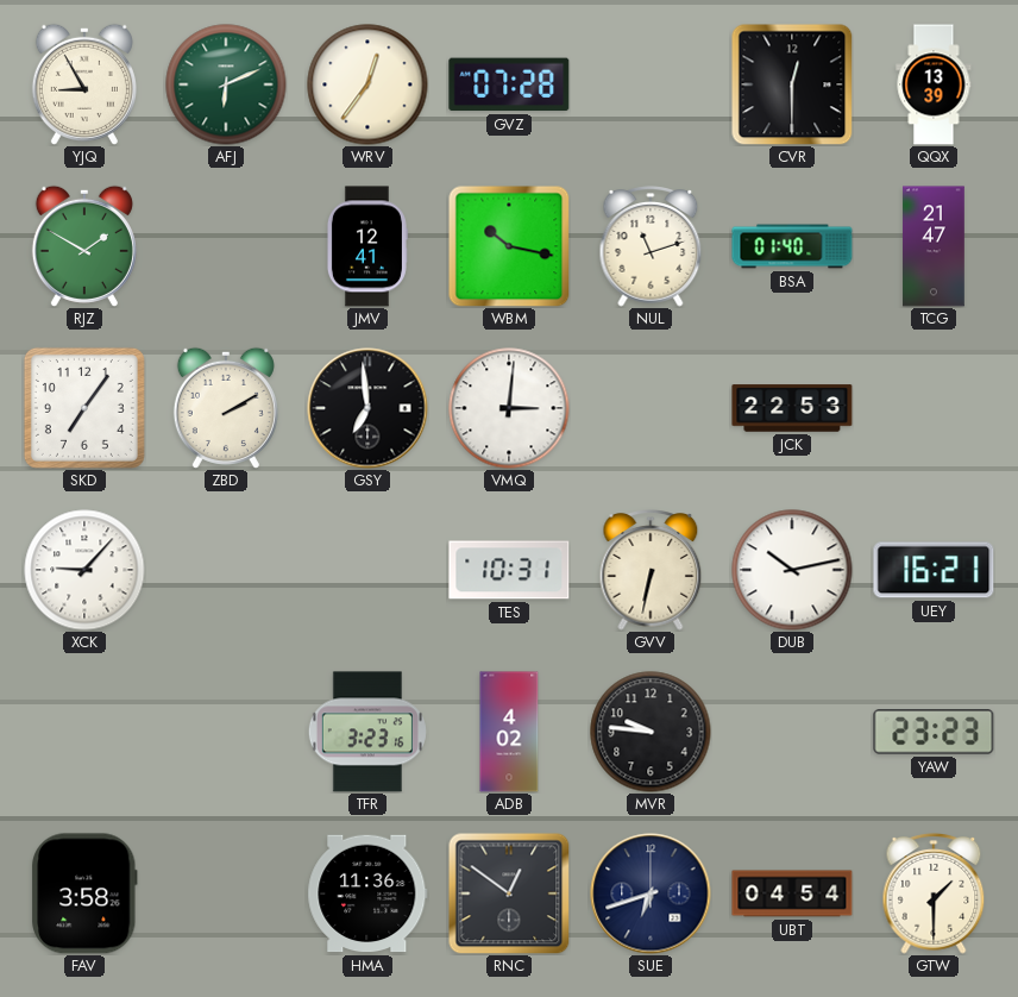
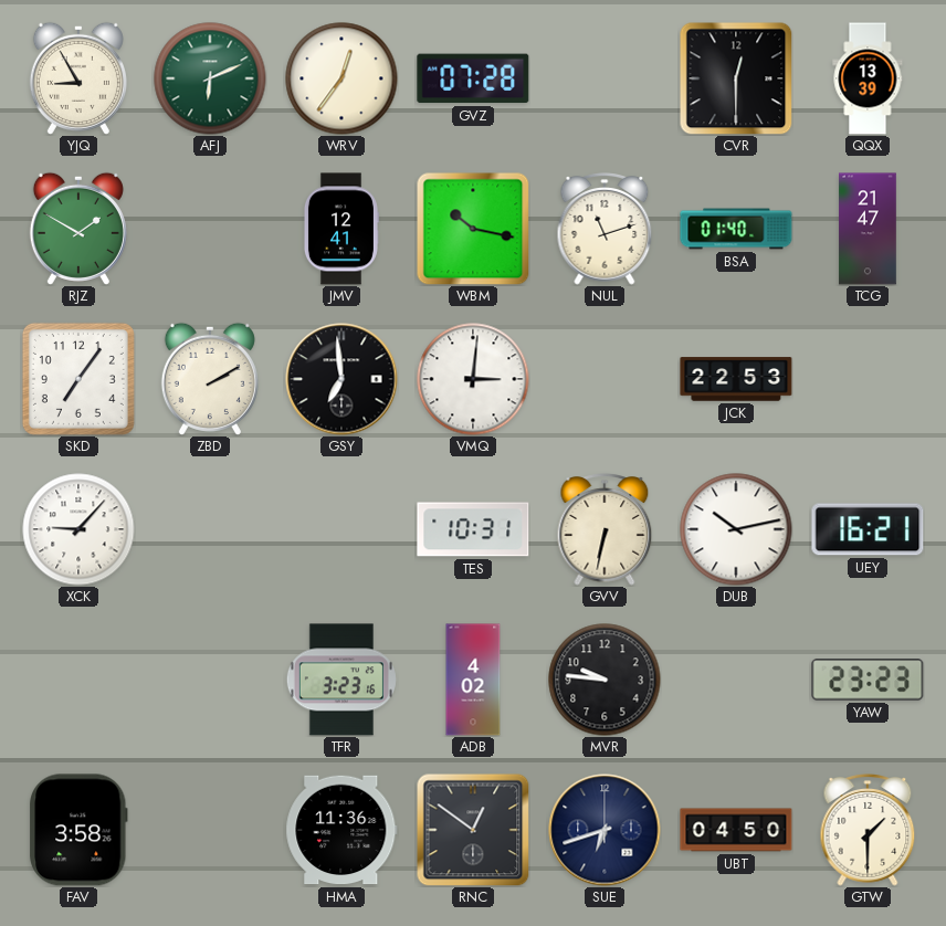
UBT: 04:54 -> 04:50
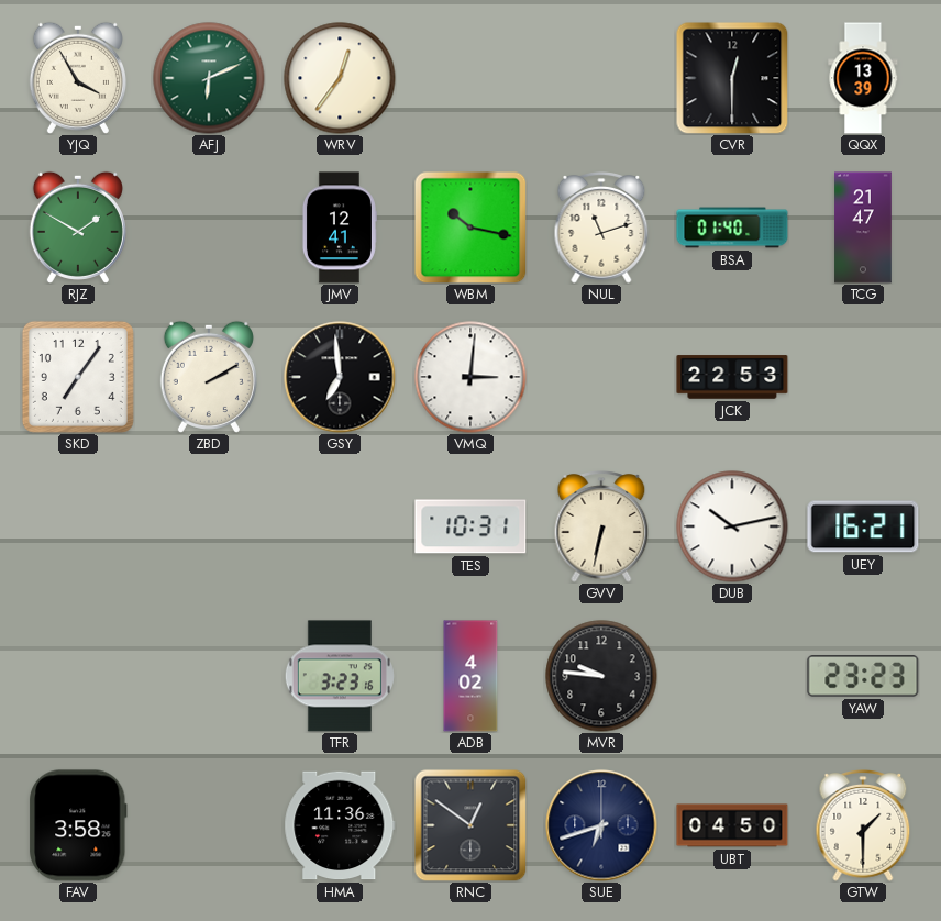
YJQ: 8:55 -> 3:55
GVZ: 07:28 -> none
XCK: 9:07 -> none
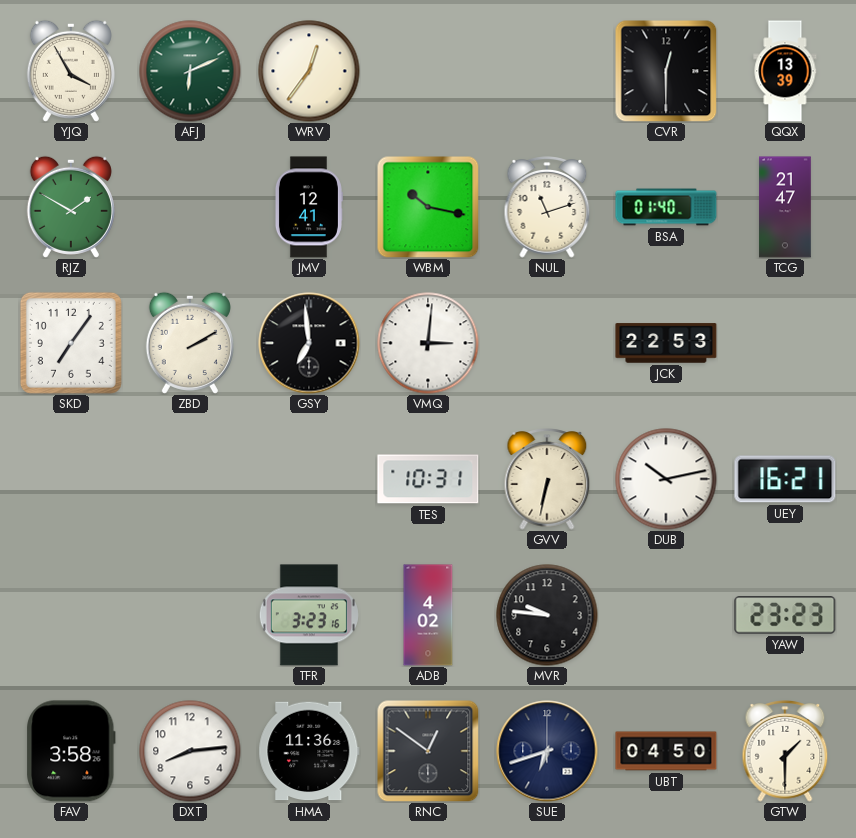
DXT: none -> 8:14
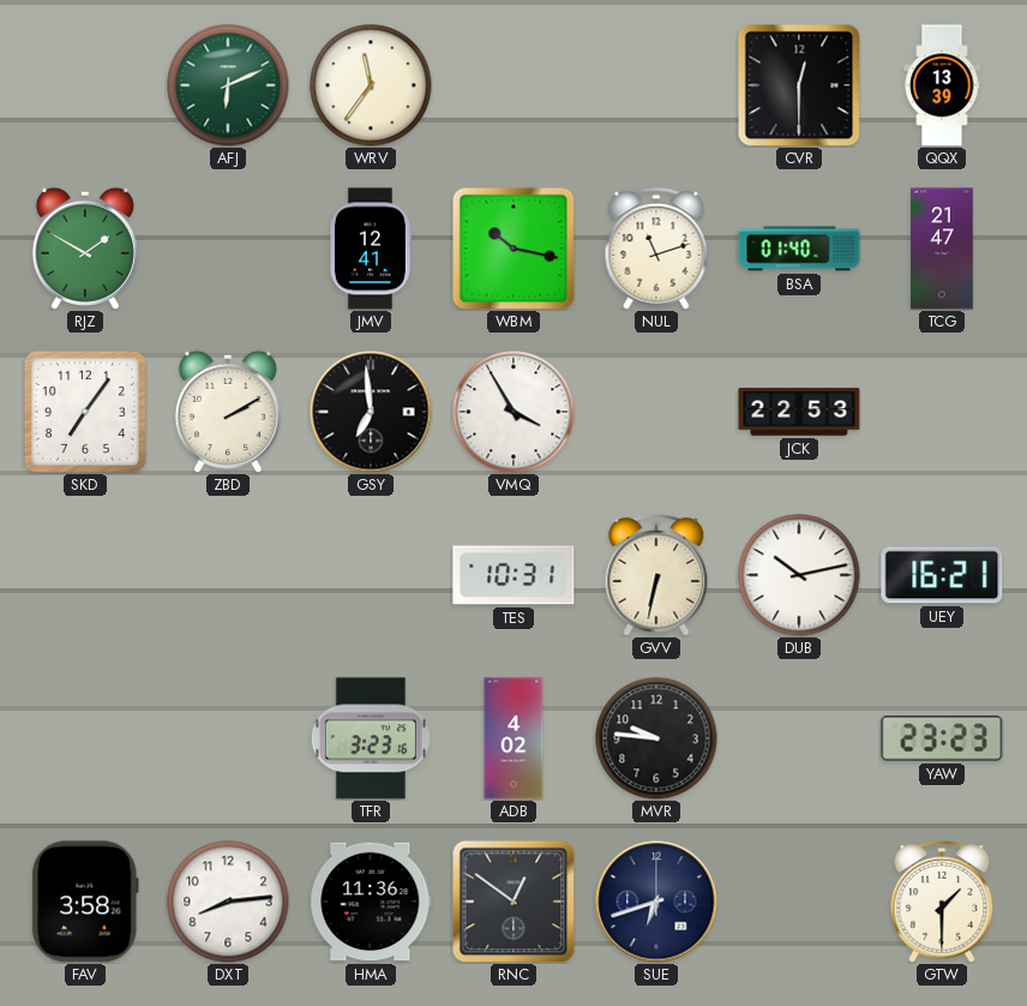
YJQ: 3:55 -> none
WRV: 12:36 -> 11:36
VMQ: 3:01 -> 3:55
UBT: 04:50 -> none
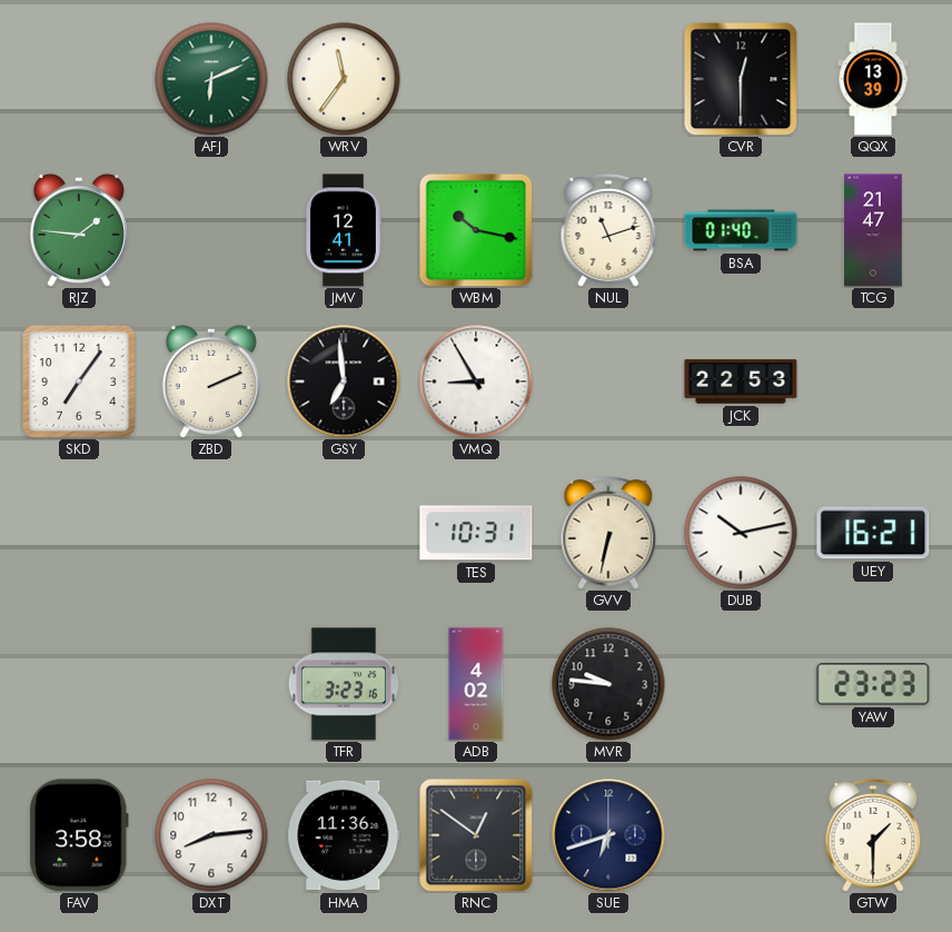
RJZ: 1:50 -> 1:46
ZBD: 2:10 -> 2:11
VMQ: 3:55 -> 8:55
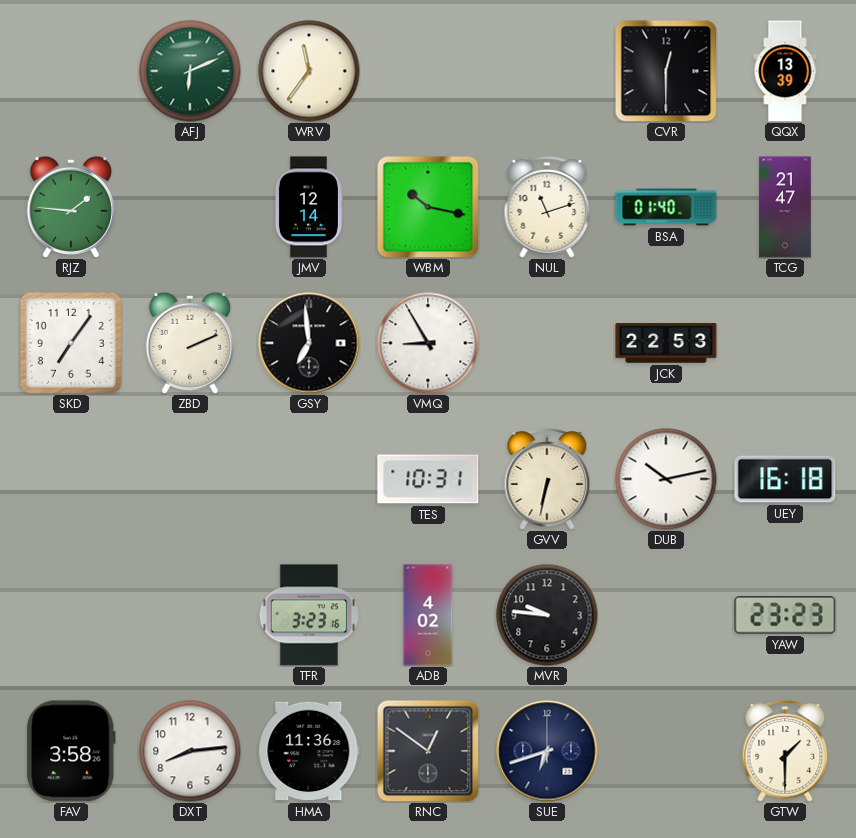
JMV: 12:41 -> 12:14
UEY: 16:21 -> 16:18
